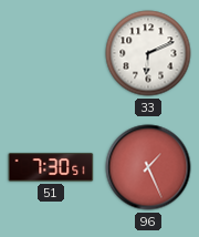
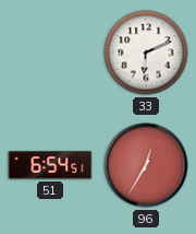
51: 7:30 -> 6:54
96: 1:26 -> 12:35
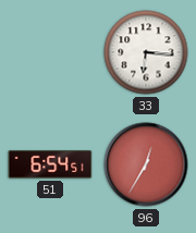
33: 6:11 -> 6:16
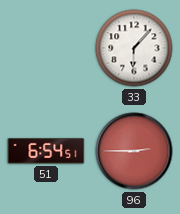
33: 6:16 -> 6:07
96: 12:35 -> 2:45
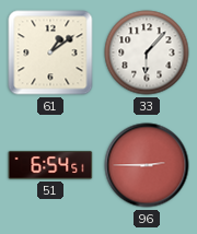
61: none -> 1:09
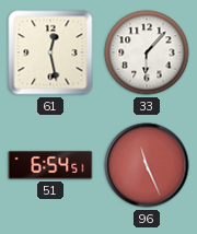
61: 1:09 -> 12:28
96: 2:45 -> 11:26
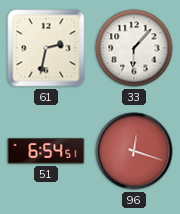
61: 12:28 -> 2:32
96: 11:26 -> 12:18
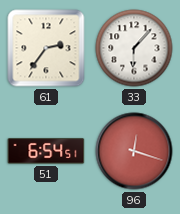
61: 2:32 -> 2:36
